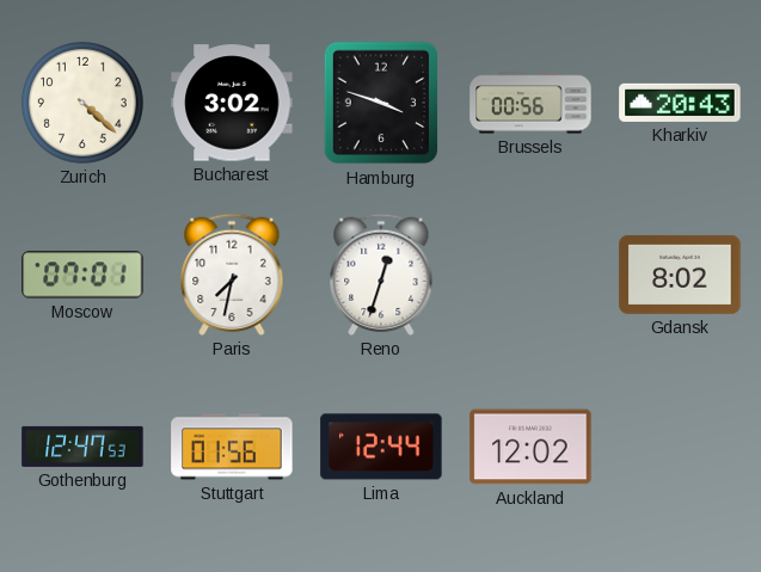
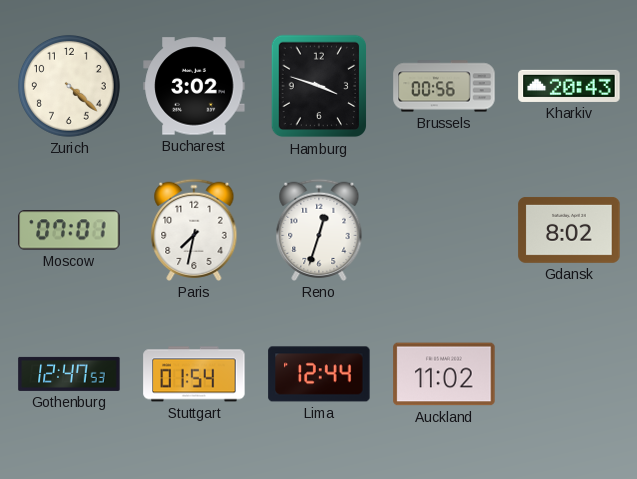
Stuttgart: 01:56 -> 01:54
Auckland: 12:02 -> 11:02
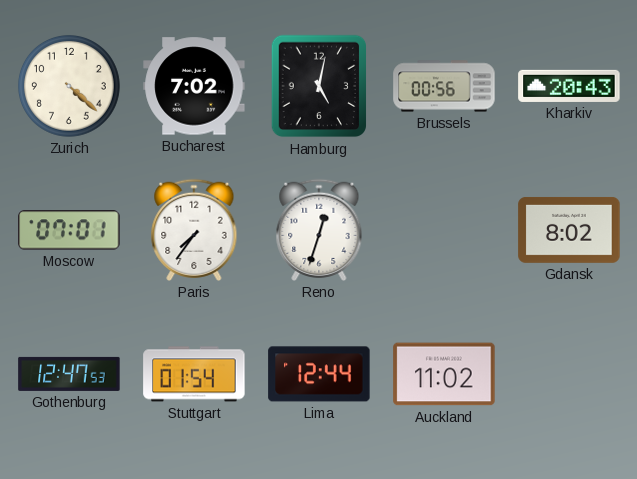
Bucharest: 3:02 -> 7:02
Hamburg: 3:48 -> 5:02
Paris: 7:32 -> 7:36
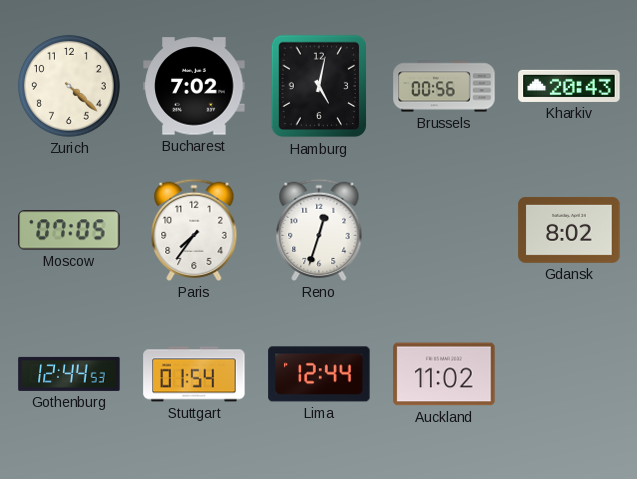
Moscow: 07:01 -> 07:05
Gothenburg: 12:47 -> 12:44
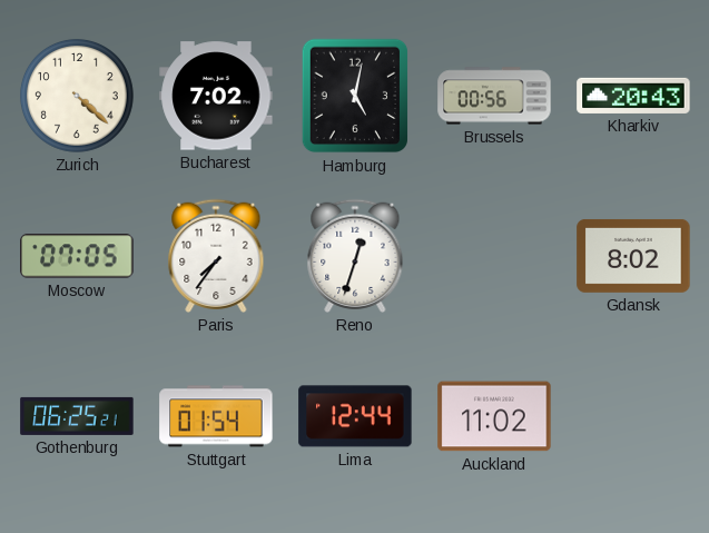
Gothenburg: 12:44 -> 06:25
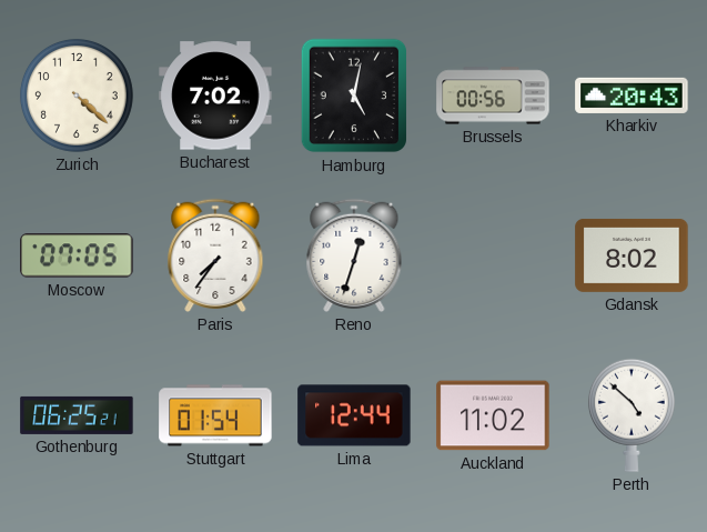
Perth: none -> 4:52
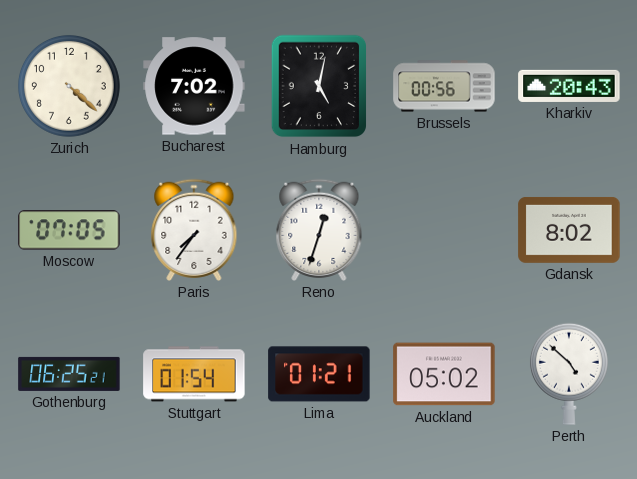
Lima: 12:44 -> 01:21
Auckland: 11:02 -> 05:02
